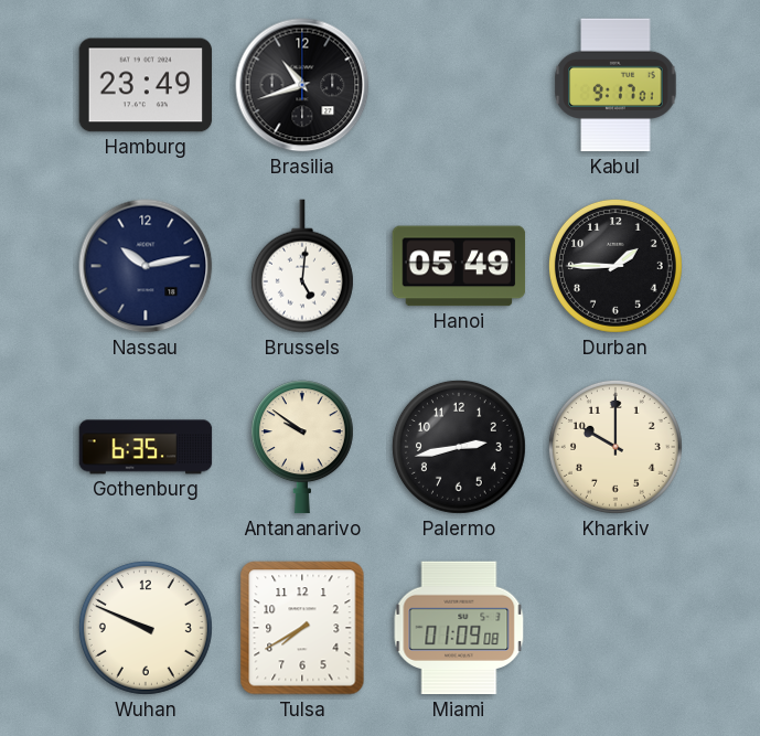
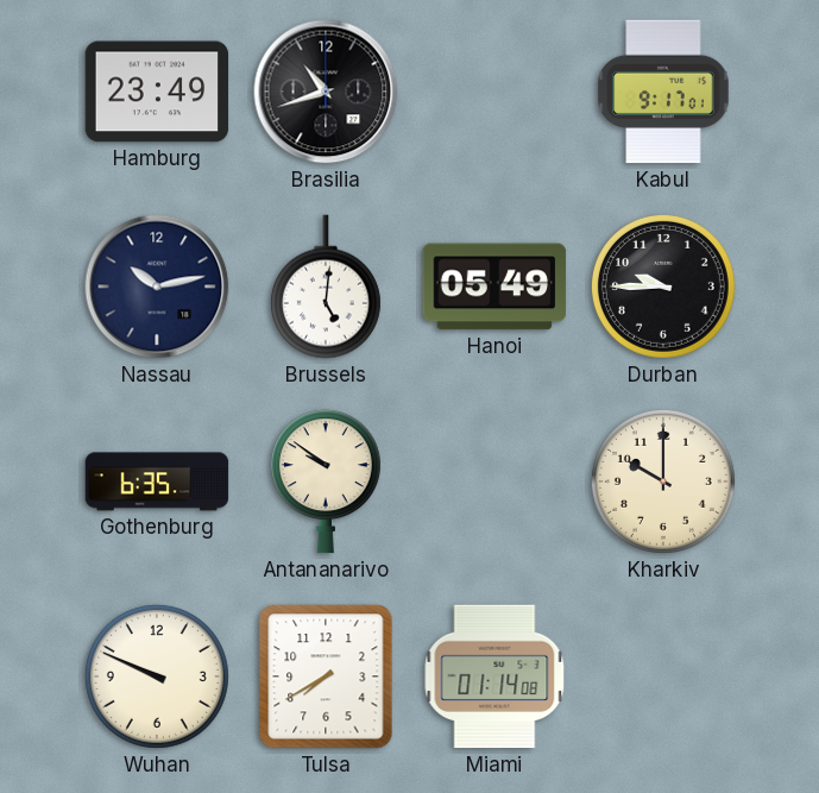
Durban: 1:45 -> 9:45
Palermo: 2:43 -> none
Miami: 01:09 -> 01:14
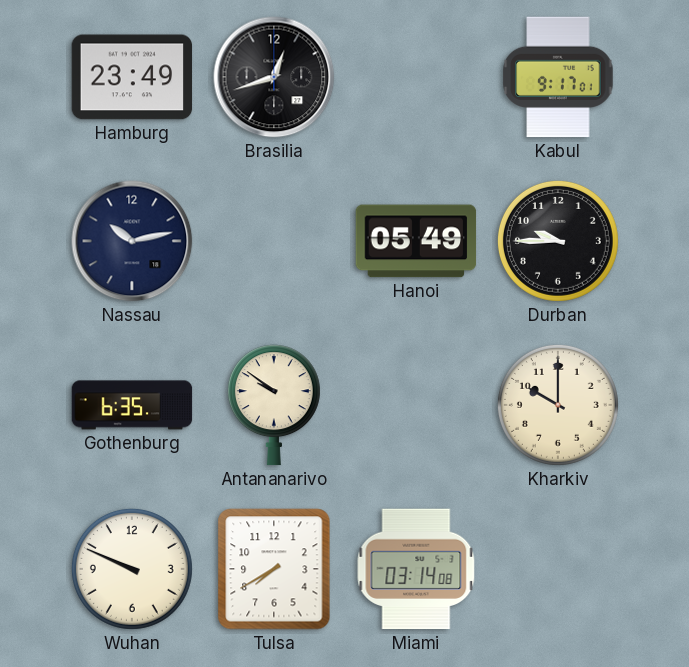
Brasilia: 10:42 -> 12:42
Brussels: 5:01 -> none
Miami: 01:14 -> 03:14
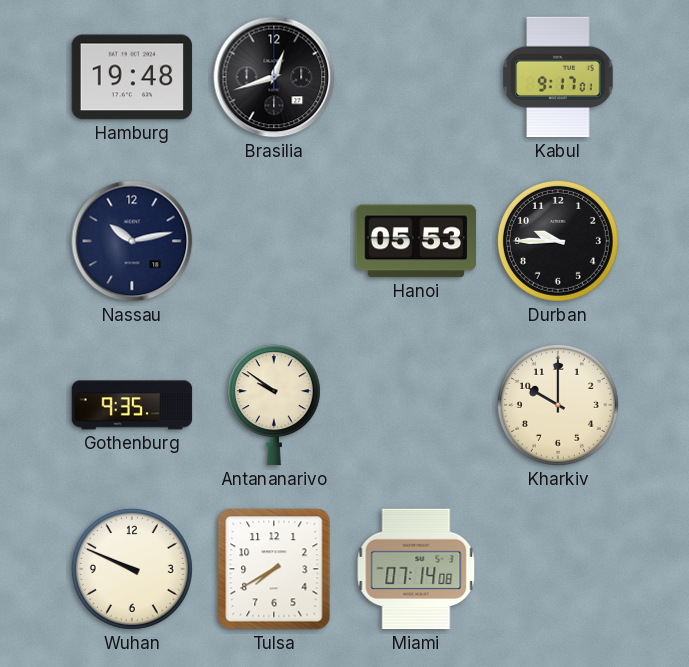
Hamburg: 23:49 -> 19:48
Hanoi: 05:49 -> 05:53
Gothenburg: 6:35 -> 9:35
Miami: 03:14 -> 07:14
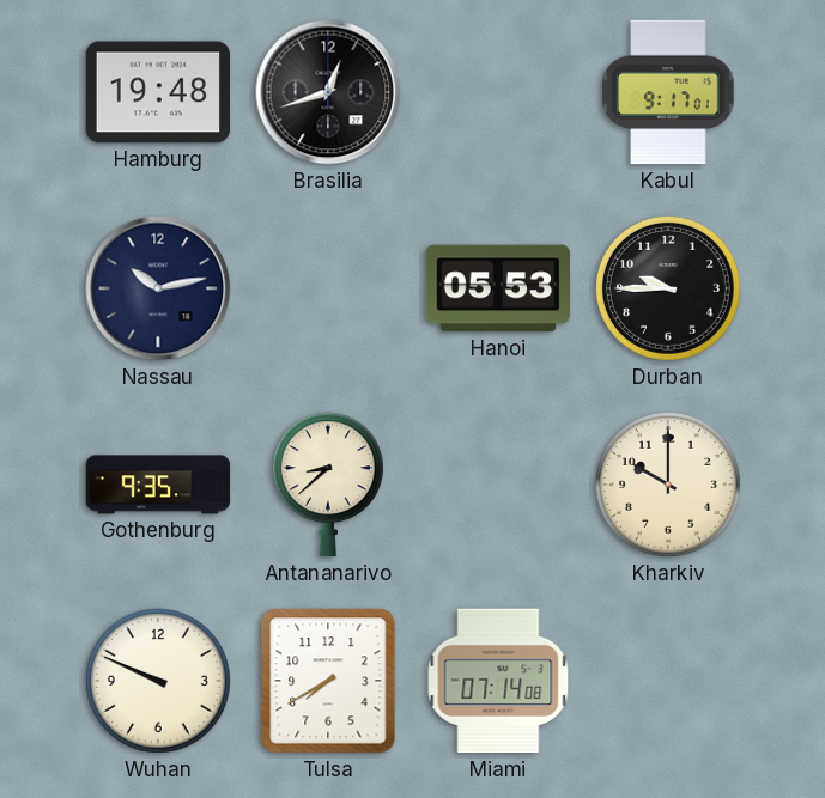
Antananarivo: 9:51 -> 8:38
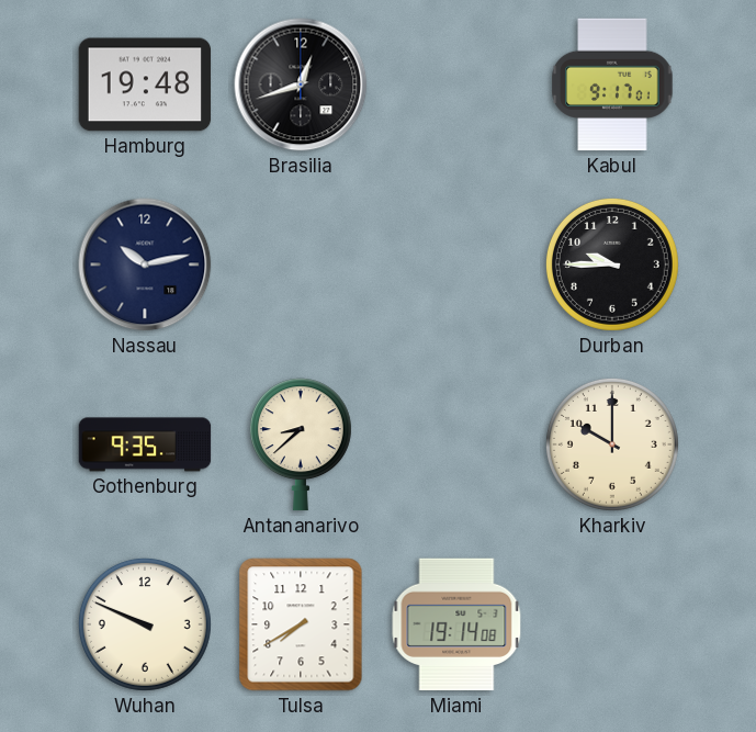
Hanoi: 05:53 -> none
Miami: 07:14 -> 19:14
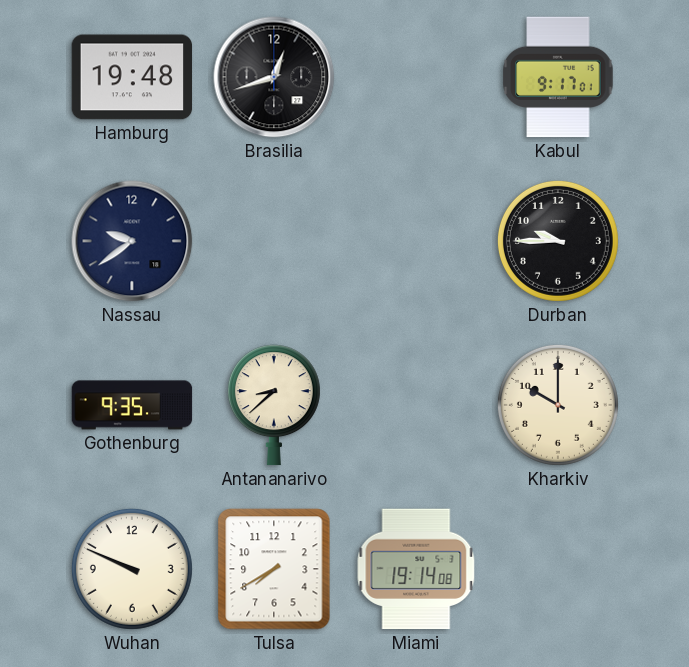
Nassau: 10:13 -> 9:39
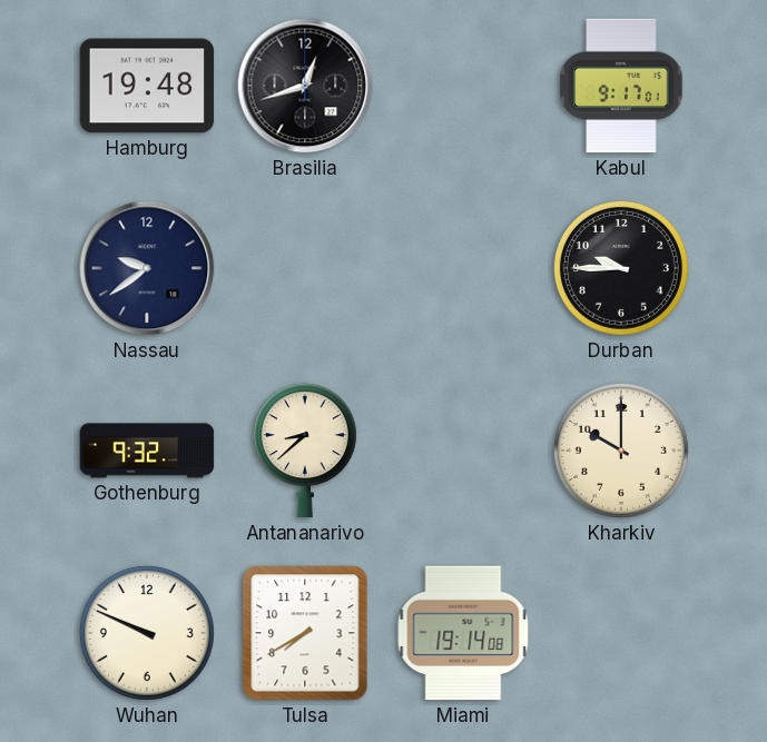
Gothenburg: 9:35 -> 9:32
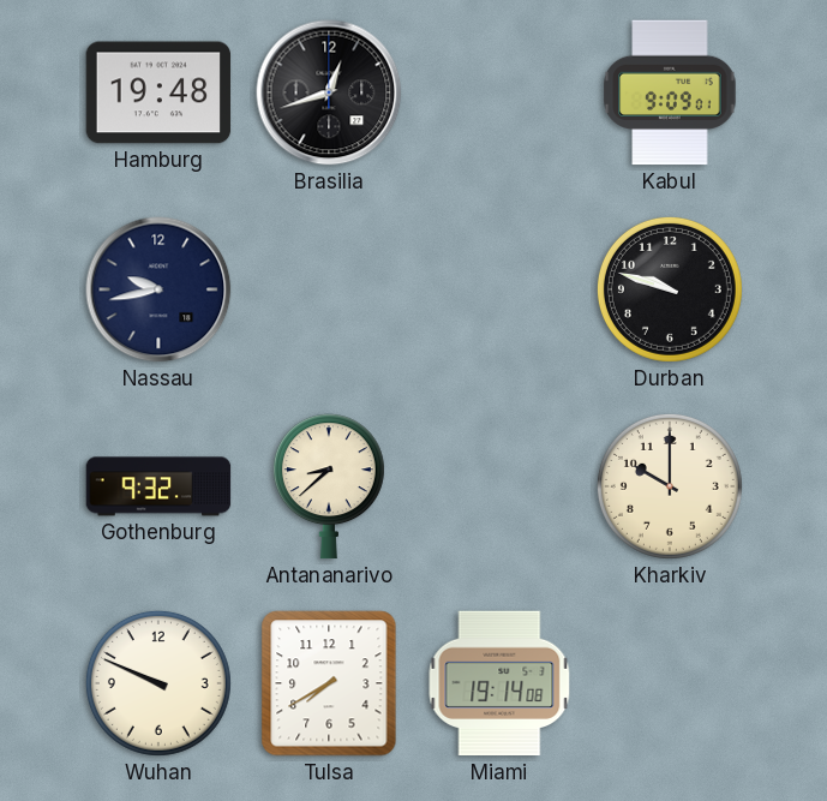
Kabul: 9:17 -> 9:09
Nassau: 9:39 -> 9:43
Durban: 9:45 -> 9:48
